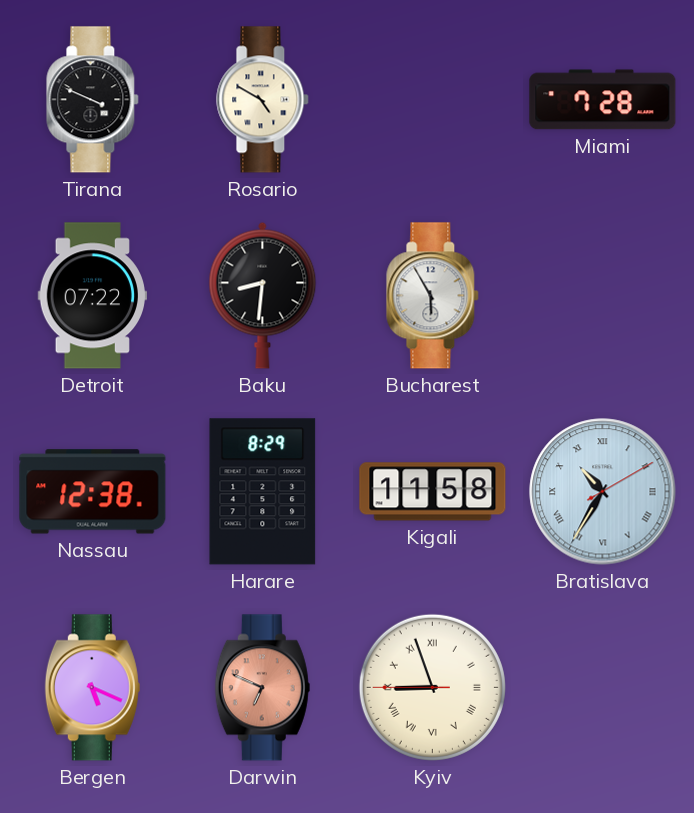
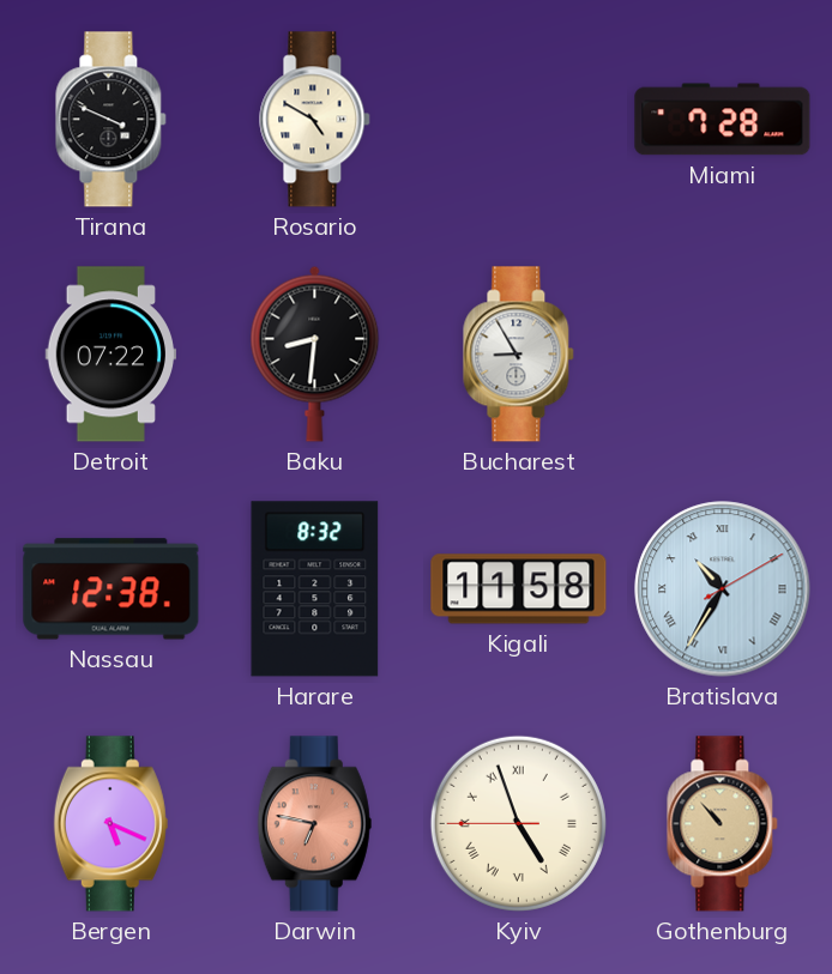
Bucharest: 5:55 -> 8:55
Harare: 8:29 -> 8:32
Darwin: 6:49 -> 6:47
Kyiv: 8:56 -> 4:56
Gothenburg: none -> 10:53
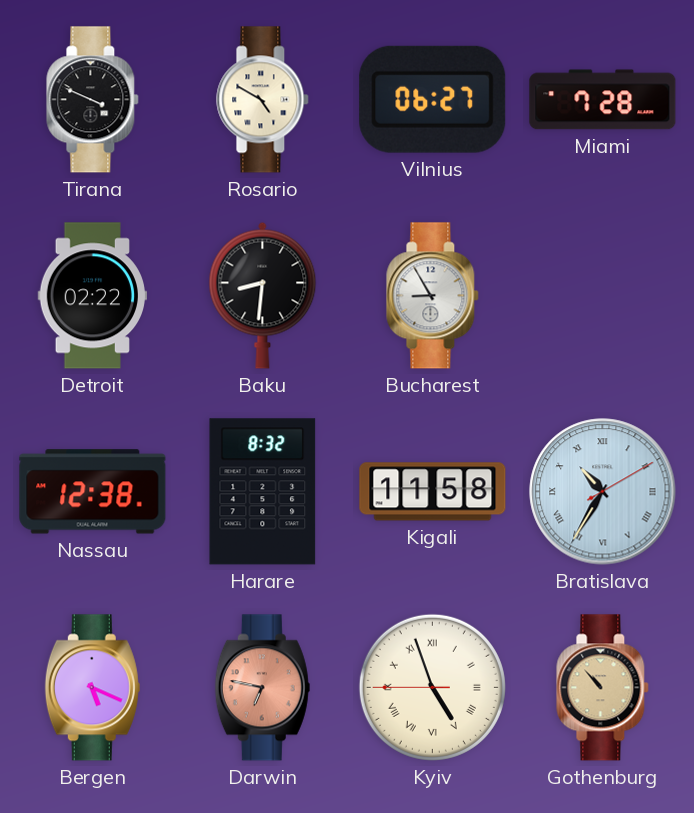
Vilnius: none -> 06:27
Detroit: 07:22 -> 02:22
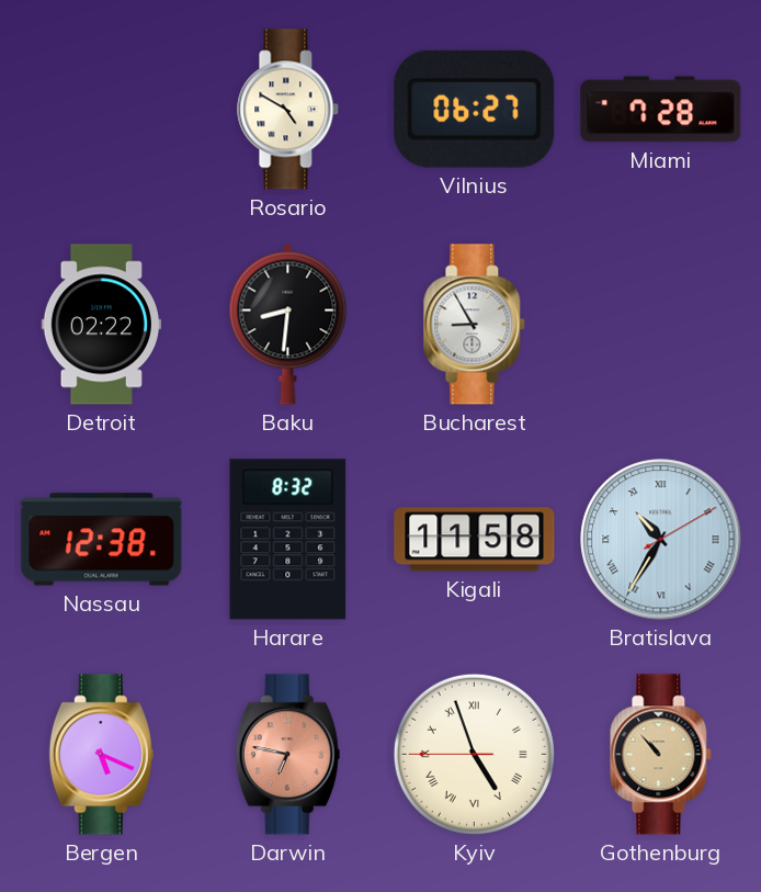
Tirana: 3:49 -> none
